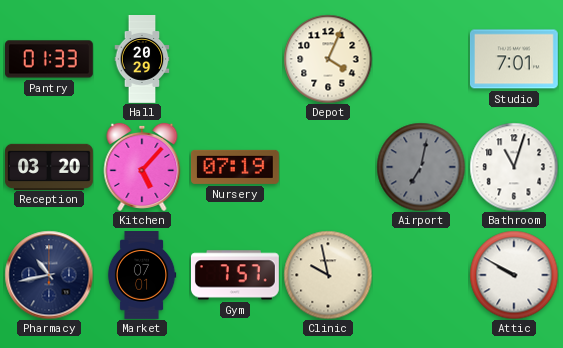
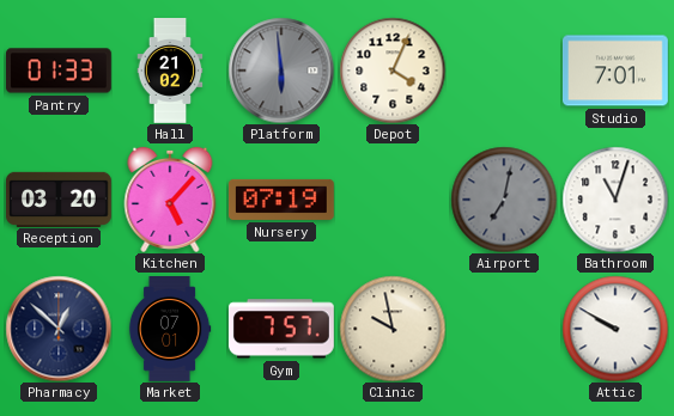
Hall: 20:29 -> 21:02
Platform: none -> 5:59
Pharmacy: 10:43 -> 12:52
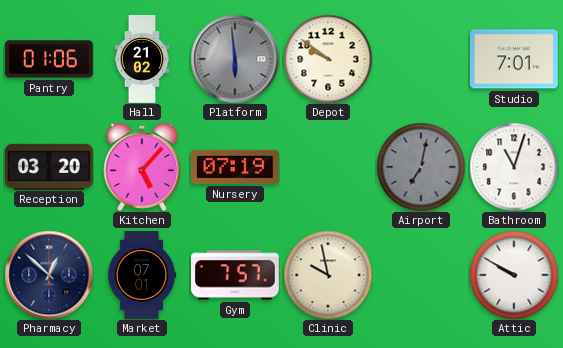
Pantry: 01:33 -> 01:06
Depot: 4:04 -> 9:51
